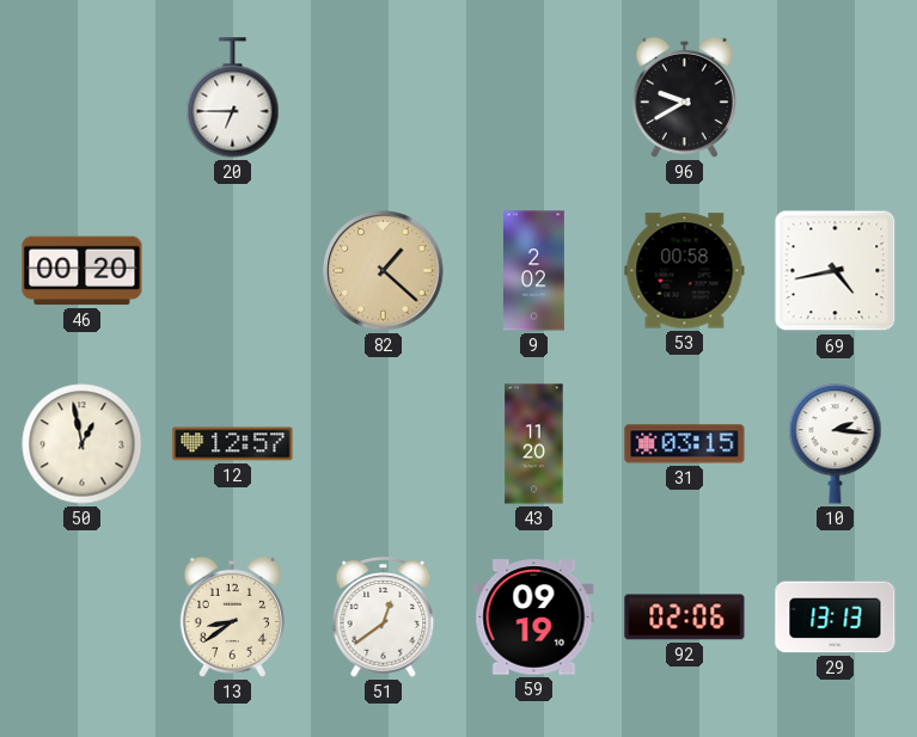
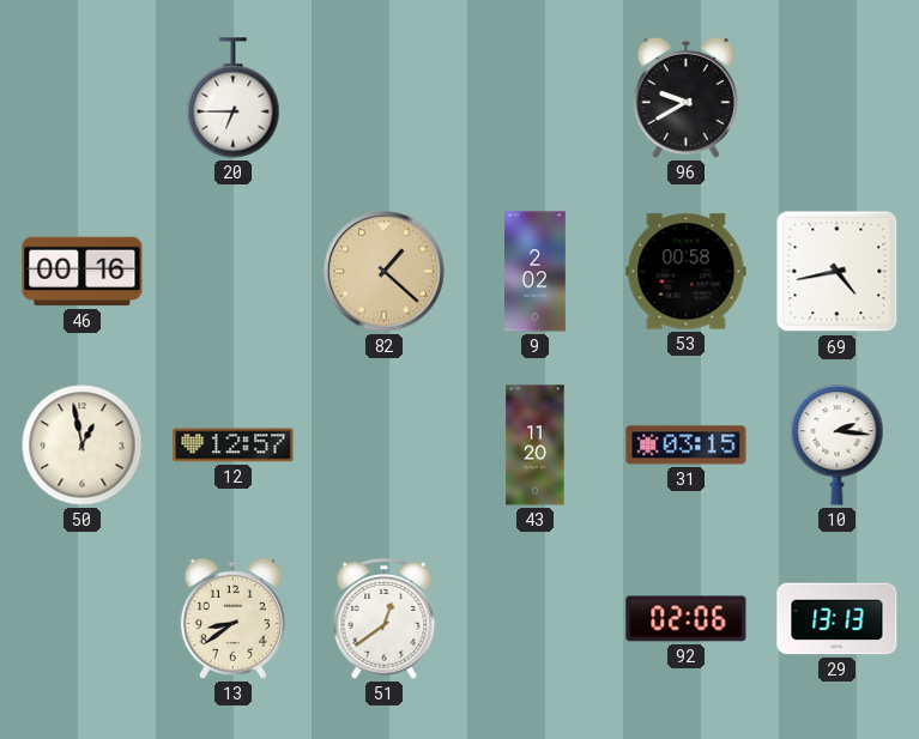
46: 00:20 -> 00:16
59: 09:19 -> none
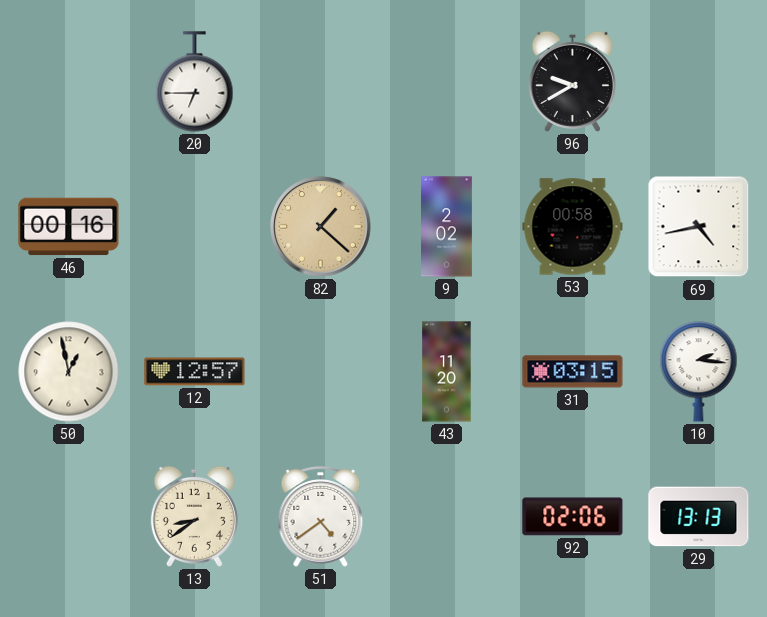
51: 12:39 -> 4:39
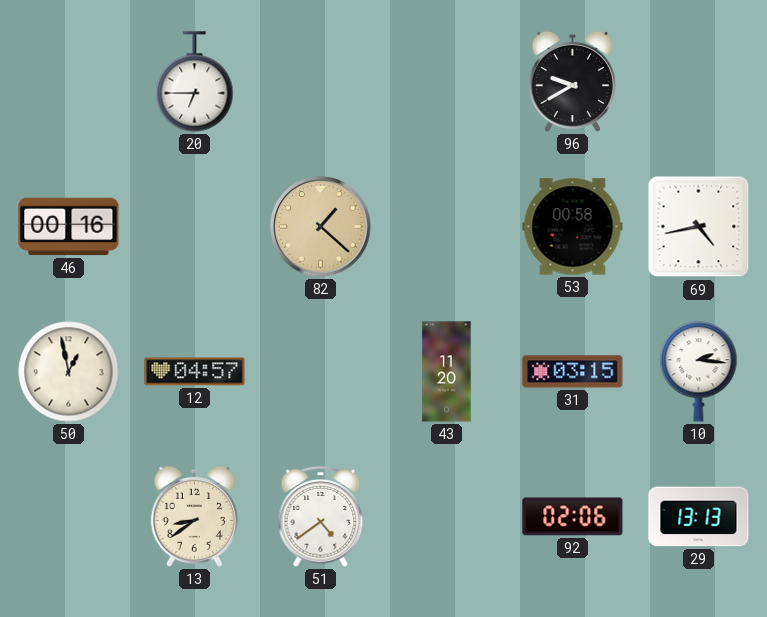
9: 2:02 -> none
12: 12:57 -> 04:57
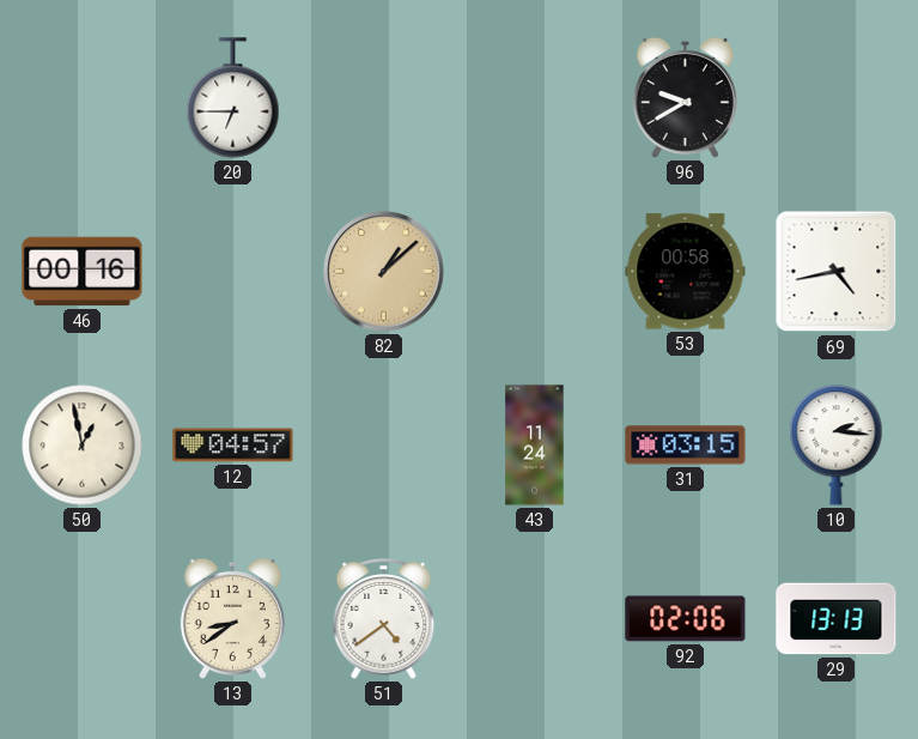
82: 1:22 -> 1:08
43: 11:20 -> 11:24
